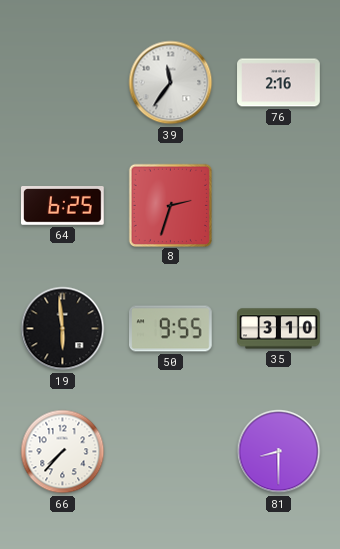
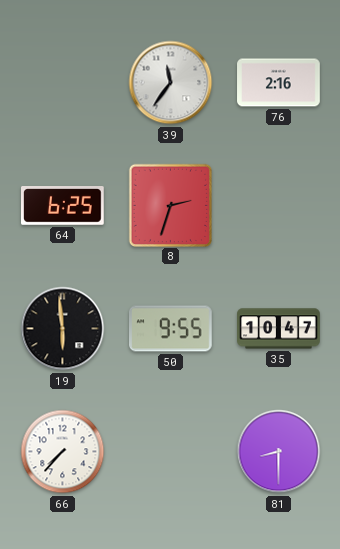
35: 3:10 -> 10:47
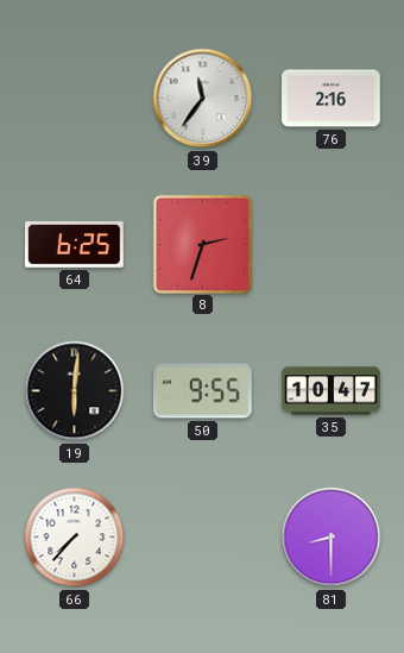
19: 5:59 -> 6:01
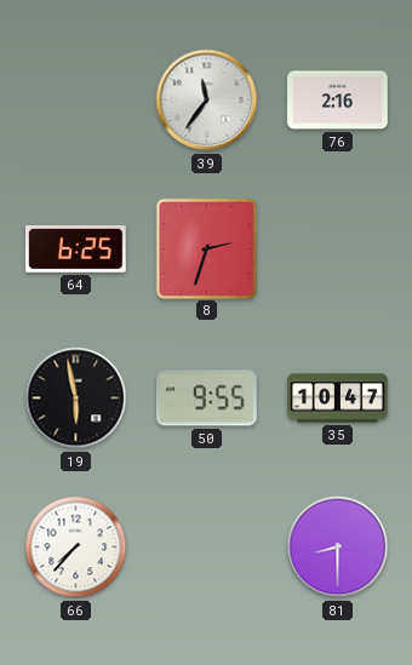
19: 6:01 -> 5:58
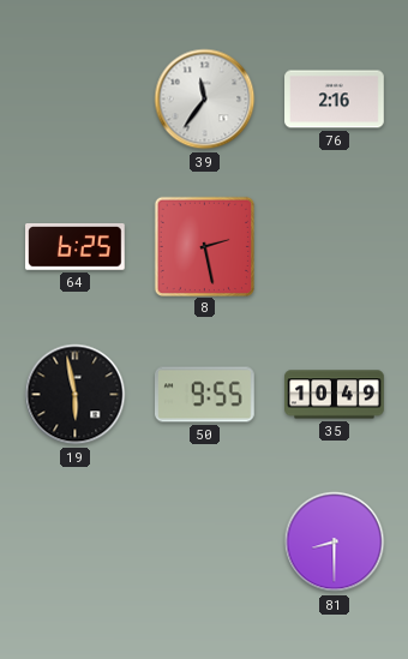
8: 2:33 -> 2:28
35: 10:47 -> 10:49
66: 7:37 -> none
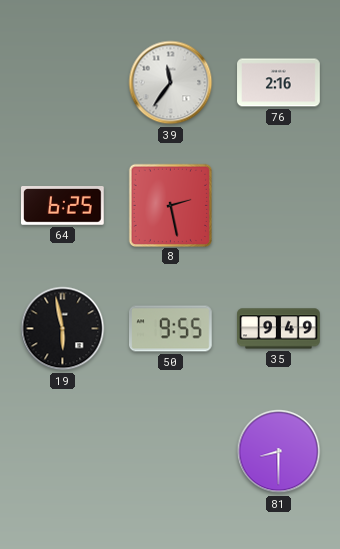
35: 10:49 -> 9:49
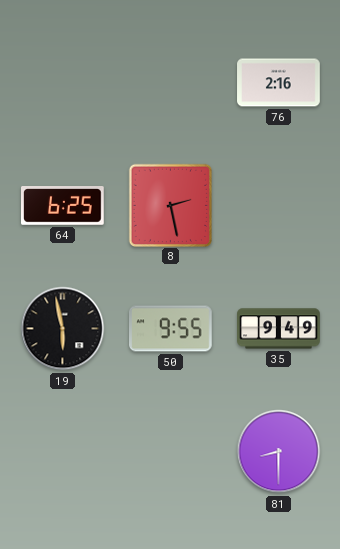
39: 11:36 -> none
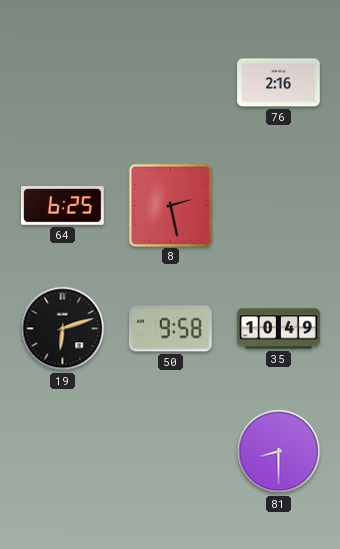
19: 5:58 -> 6:12
50: 9:55 -> 9:58
35: 9:49 -> 10:49
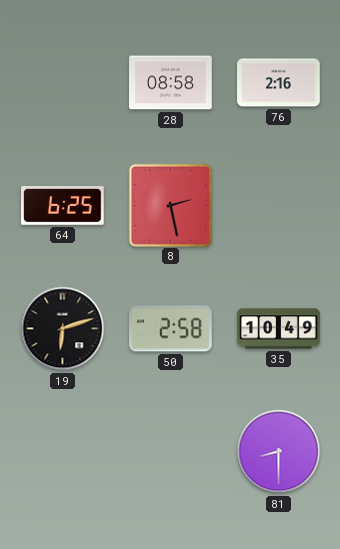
28: none -> 08:58
50: 9:58 -> 2:58
